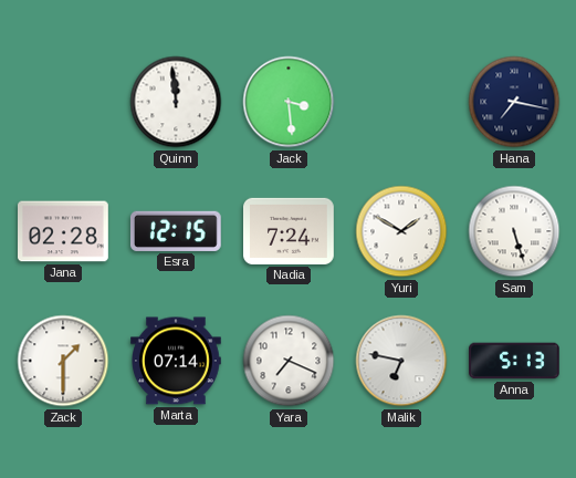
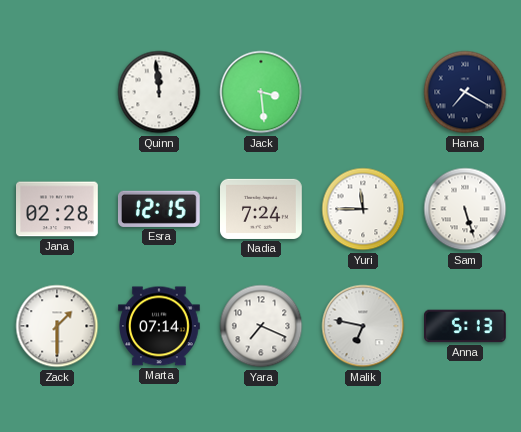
Hana: 7:17 -> 7:20
Yuri: 1:50 -> 11:45
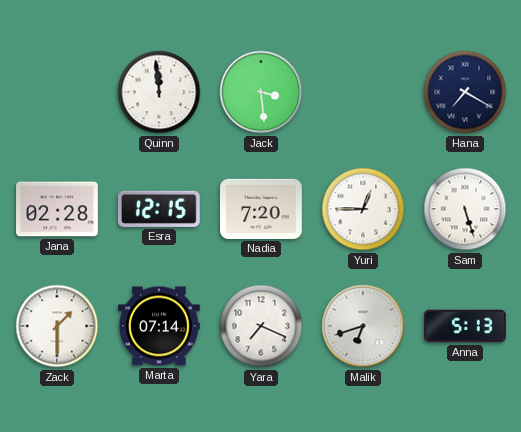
Nadia: 7:24 -> 7:20
Yuri: 11:45 -> 12:45
Malik: 6:47 -> 6:42
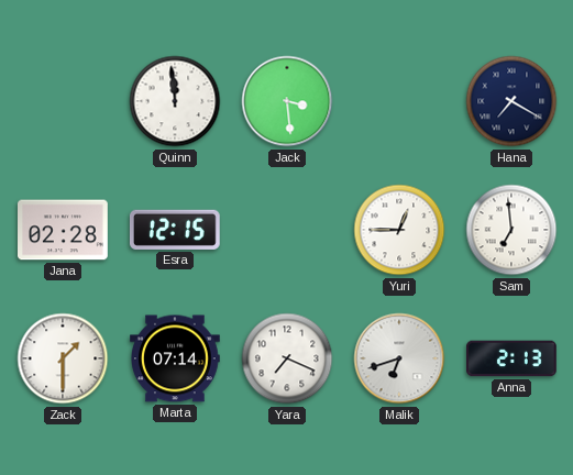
Nadia: 7:20 -> none
Sam: 5:27 -> 6:59
Anna: 5:13 -> 2:13
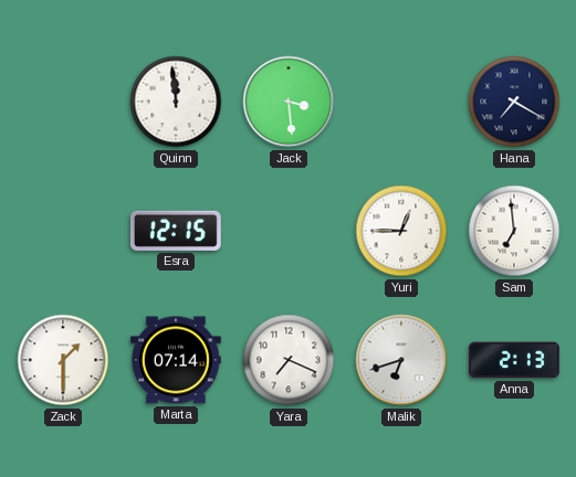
Jana: 02:28 -> none
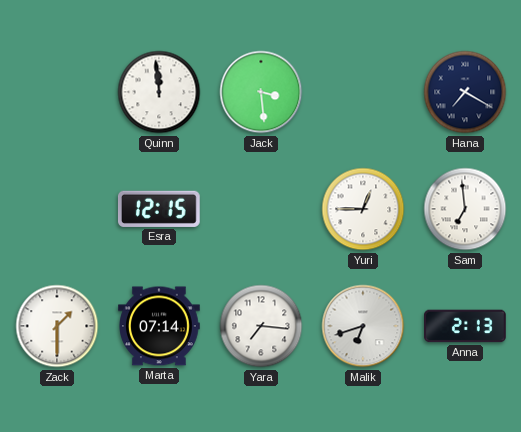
Yara: 7:19 -> 7:16
